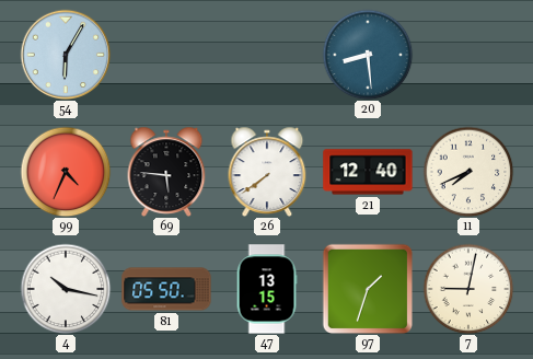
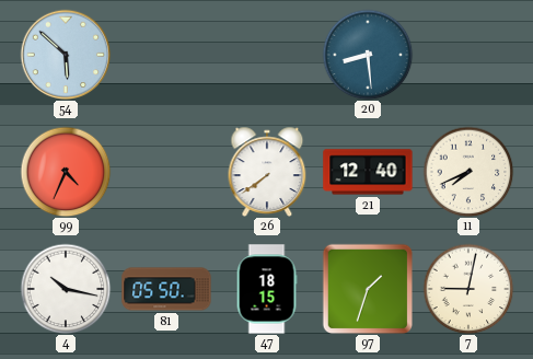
54: 6:05 -> 5:52
69: 5:46 -> none
47: 13:15 -> 18:15
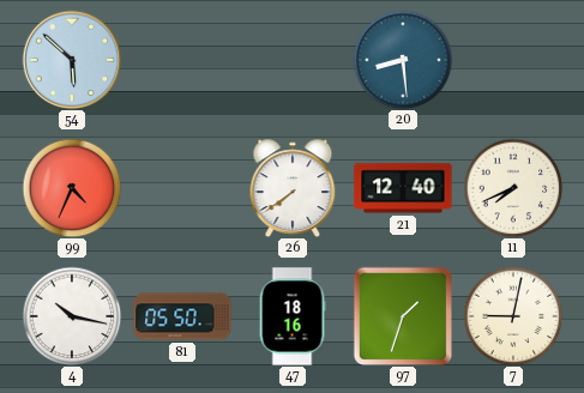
47: 18:15 -> 18:16
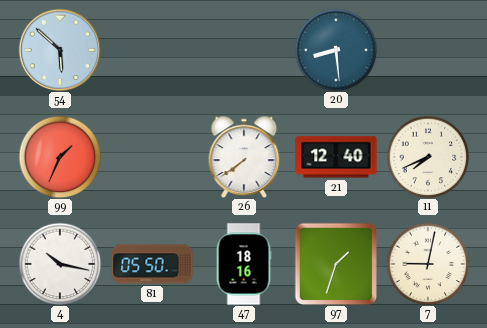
99: 4:34 -> 1:34
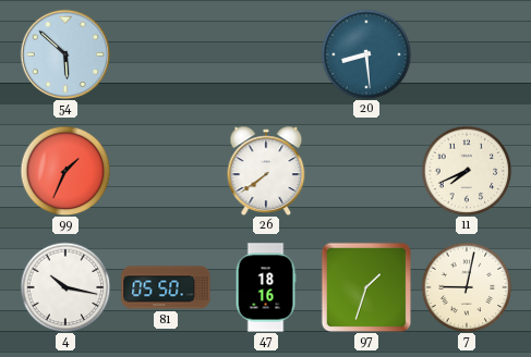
21: 12:40 -> none
